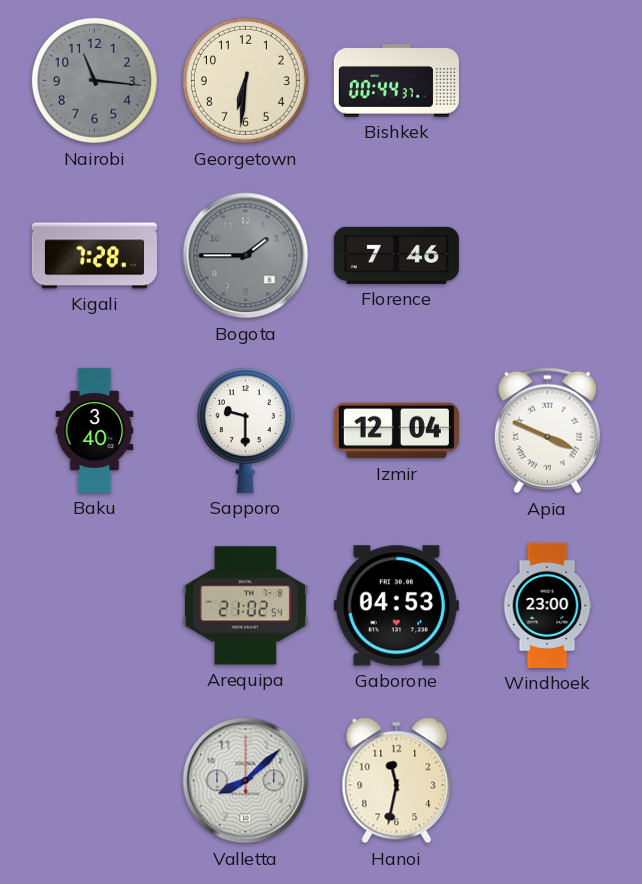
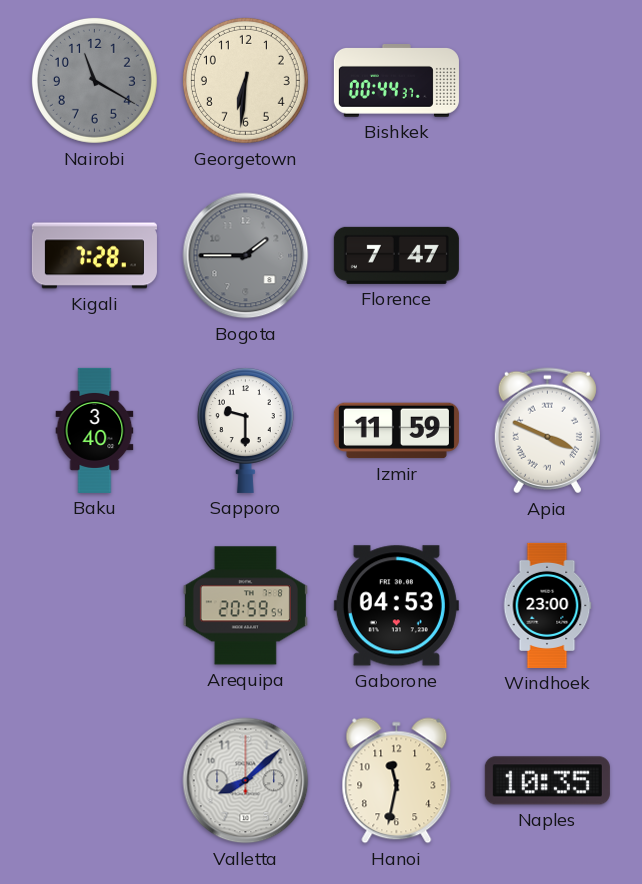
Nairobi: 11:16 -> 11:20
Florence: 7:46 -> 7:47
Izmir: 12:04 -> 11:59
Arequipa: 21:02 -> 20:59
Naples: none -> 10:35
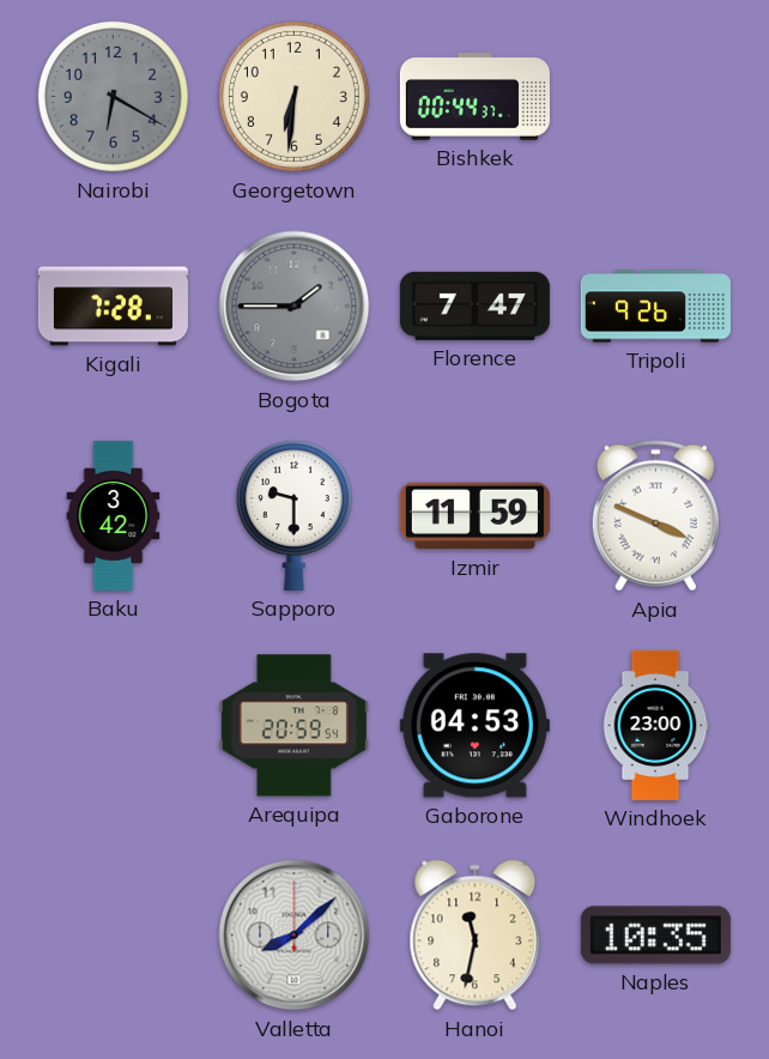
Nairobi: 11:20 -> 6:20
Tripoli: none -> 9:26
Baku: 3:40 -> 3:42
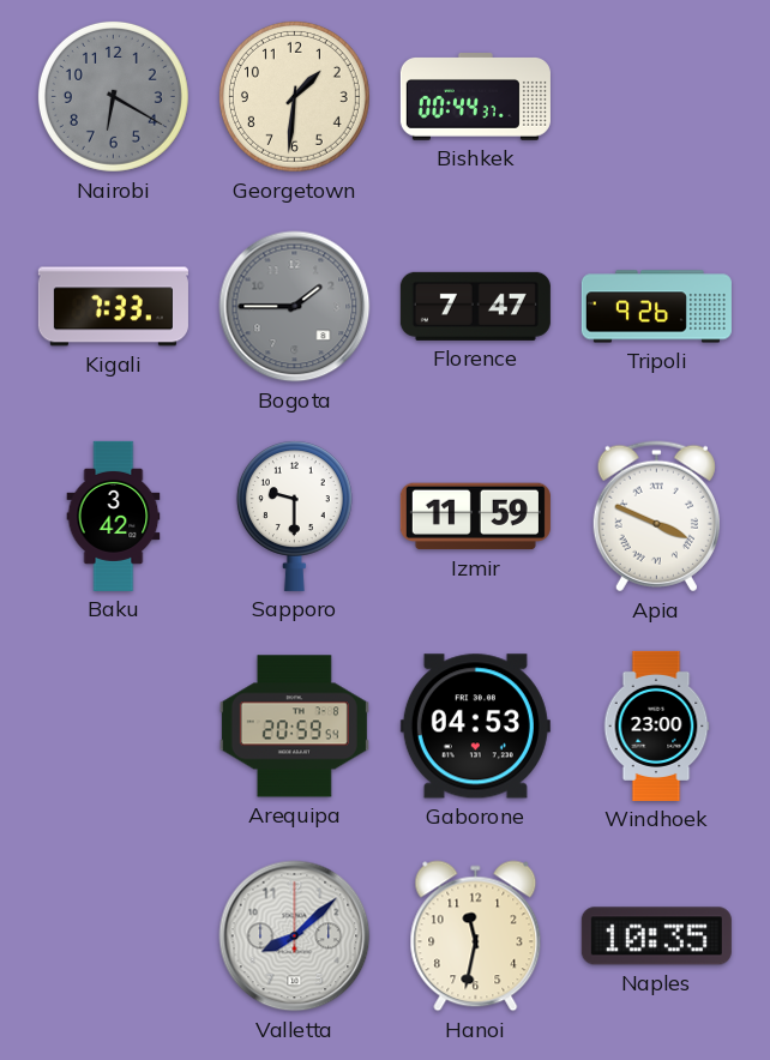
Georgetown: 6:31 -> 1:31
Kigali: 7:28 -> 7:33
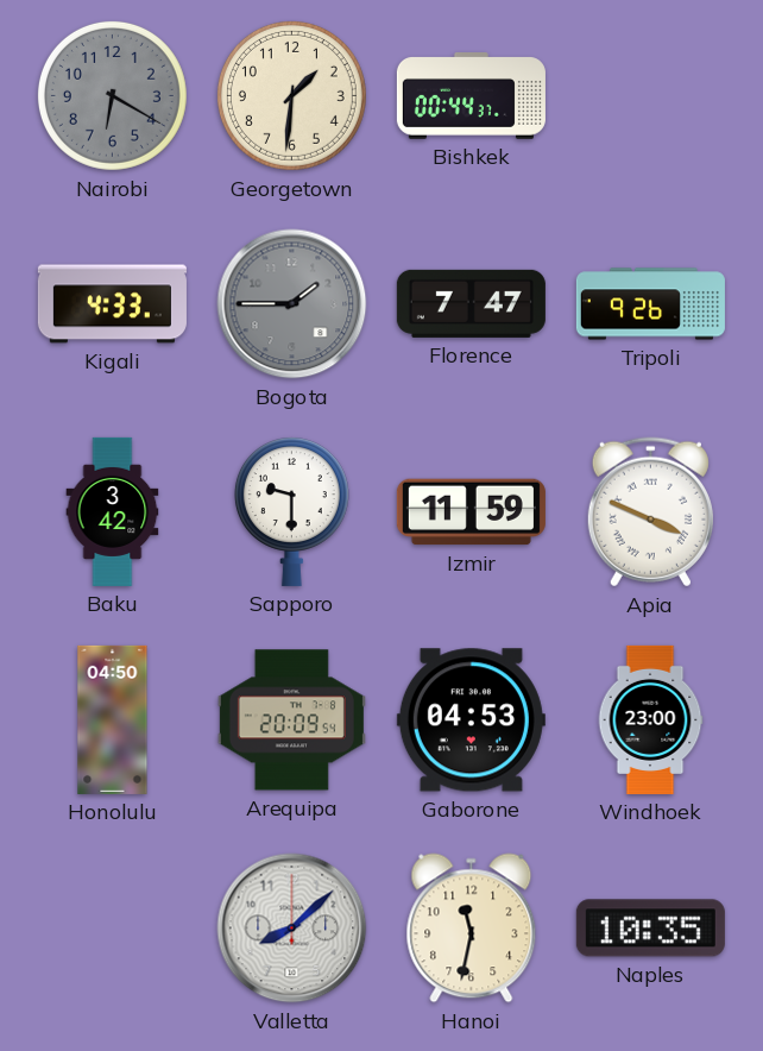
Kigali: 7:33 -> 4:33
Honolulu: none -> 04:50
Arequipa: 20:59 -> 20:09
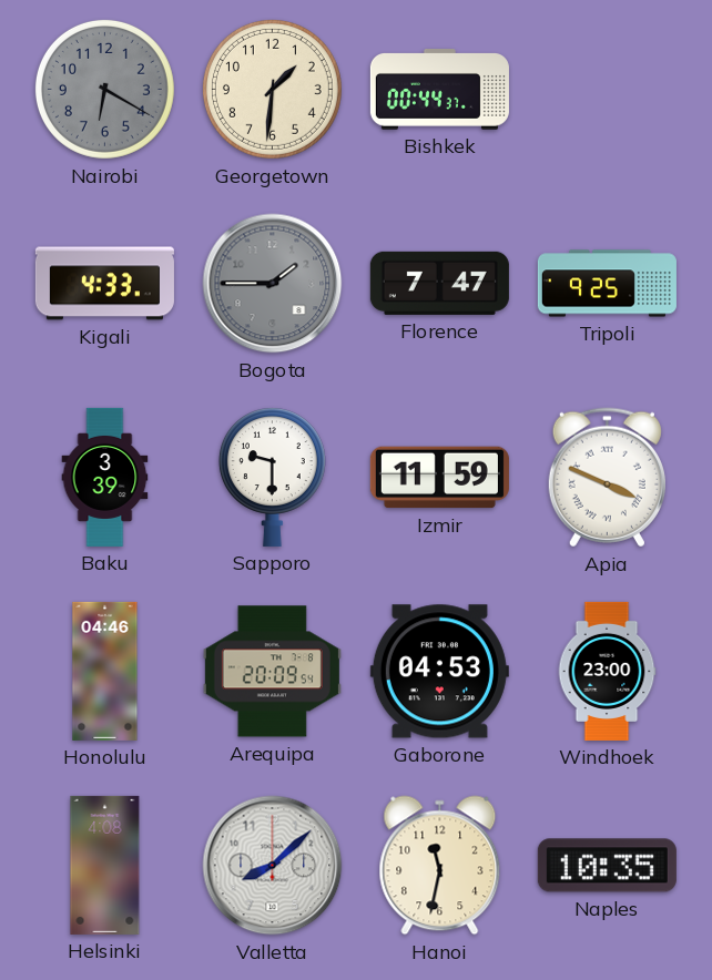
Tripoli: 9:26 -> 9:25
Baku: 3:42 -> 3:39
Honolulu: 04:50 -> 04:46
Helsinki: none -> 4:08
